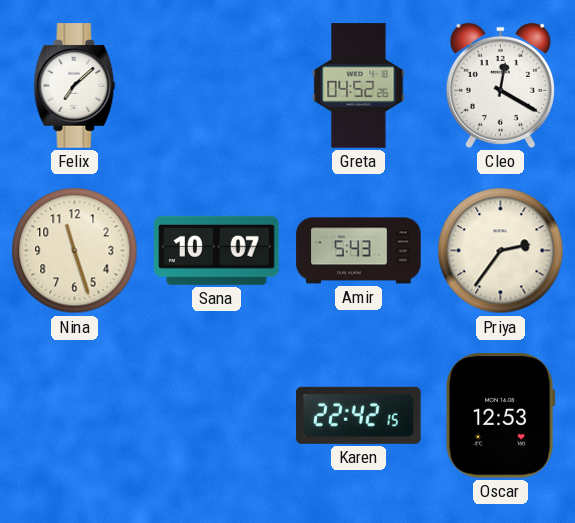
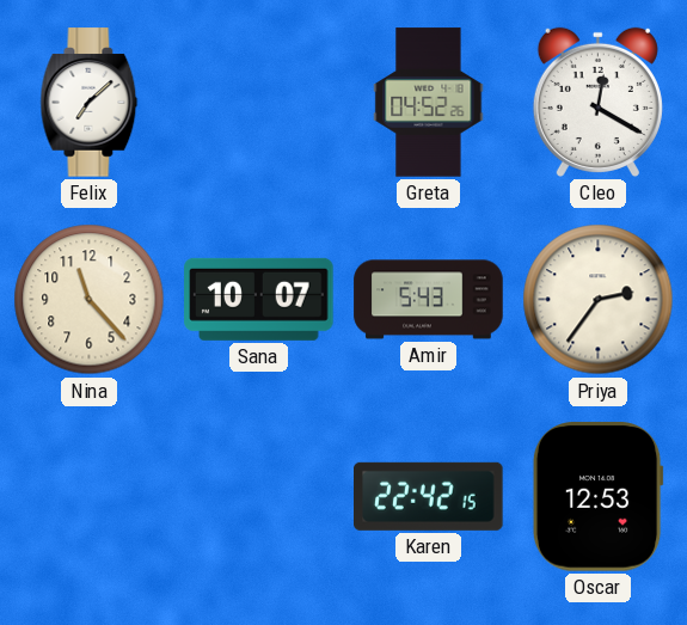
Nina: 11:27 -> 11:23
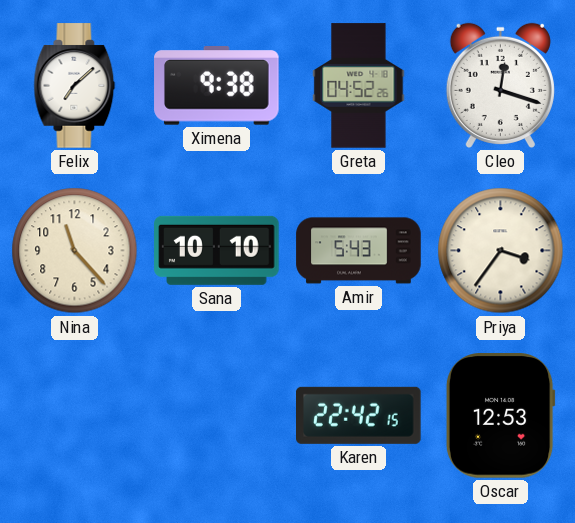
Ximena: none -> 9:38
Cleo: 12:20 -> 12:18
Sana: 10:07 -> 10:10
Priya: 2:36 -> 3:36
